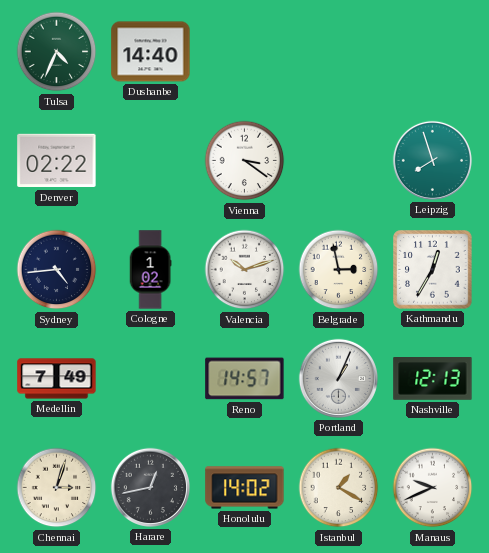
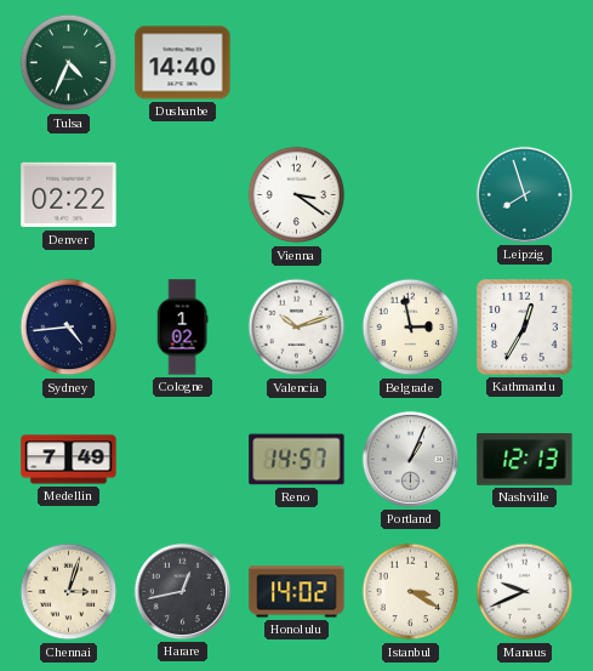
Istanbul: 1:20 -> 3:20
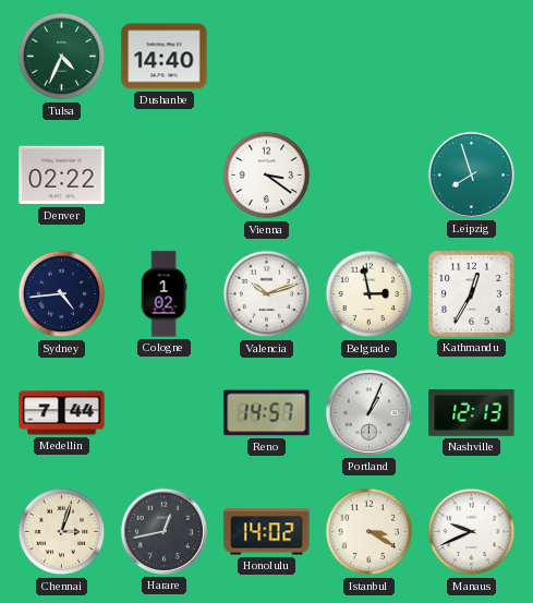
Medellin: 7:49 -> 7:44
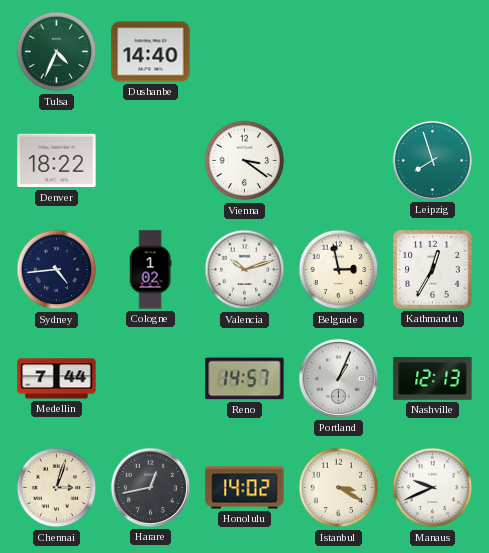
Denver: 02:22 -> 18:22
